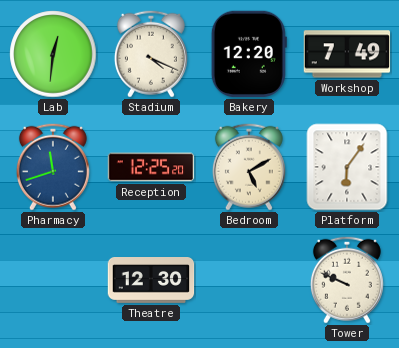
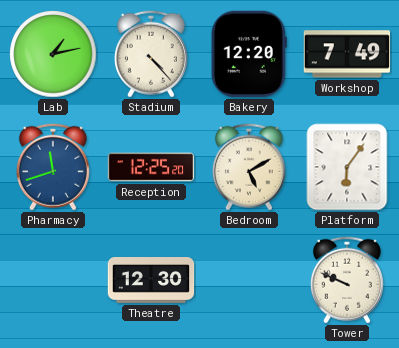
Lab: 12:31 -> 1:13
Stadium: 4:19 -> 4:23
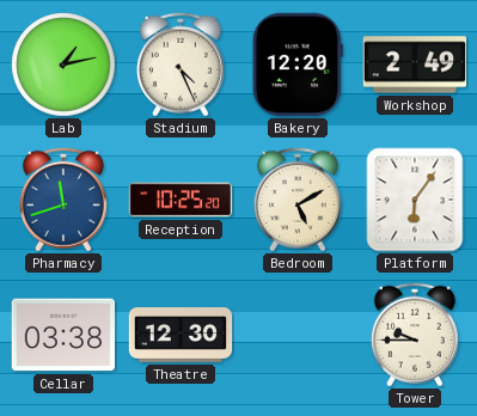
Stadium: 4:23 -> 4:26
Workshop: 7:49 -> 2:49
Reception: 12:25 -> 10:25
Cellar: none -> 03:38
Tower: 9:49 -> 9:45
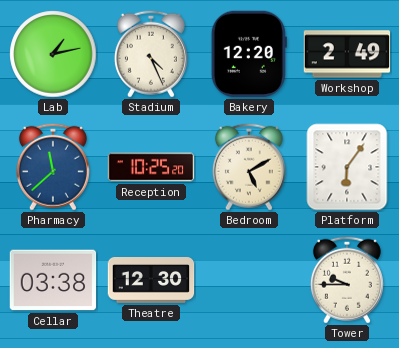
Pharmacy: 11:42 -> 11:38
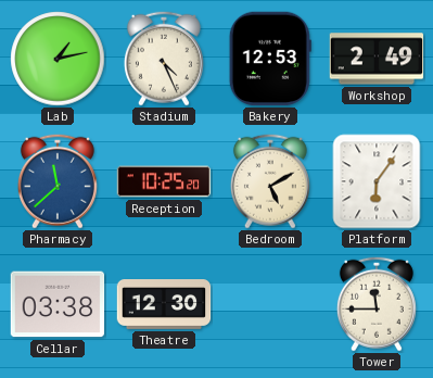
Bakery: 12:20 -> 12:53
Tower: 9:45 -> 11:45
